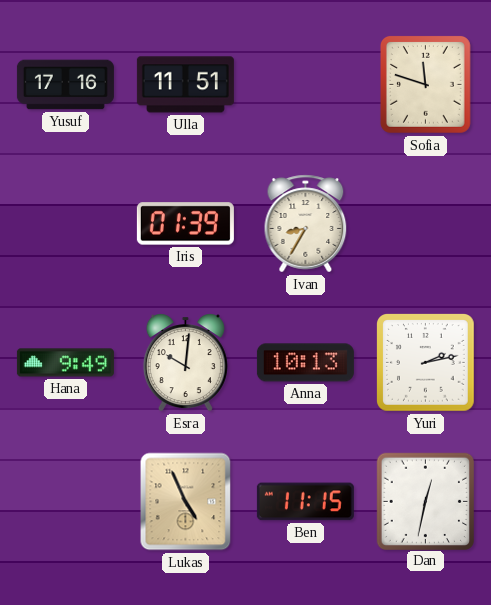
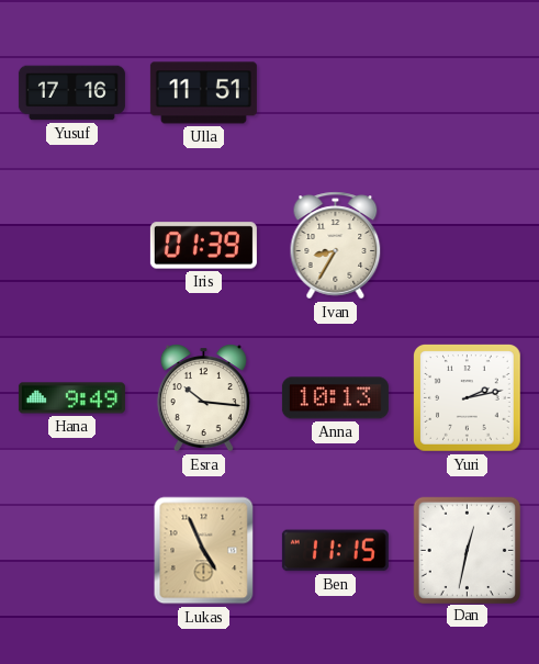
Sofia: 11:48 -> none
Esra: 10:01 -> 10:16
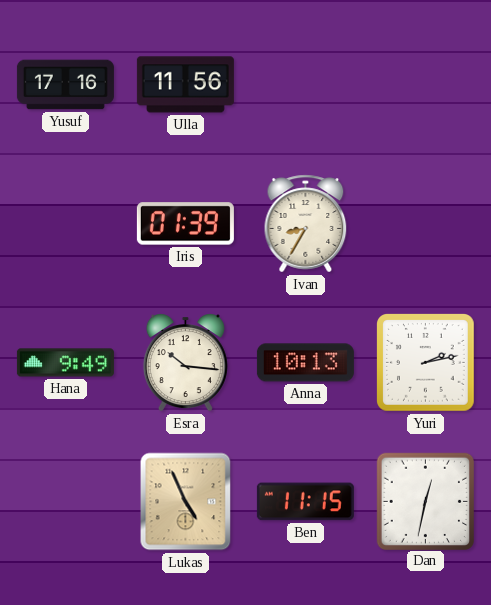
Ulla: 11:51 -> 11:56
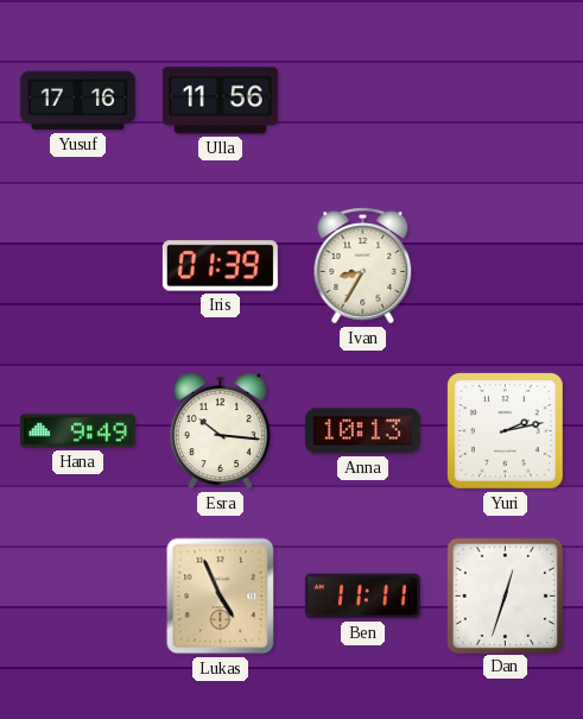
Ben: 11:15 -> 11:11
Dan: 12:32 -> 12:33
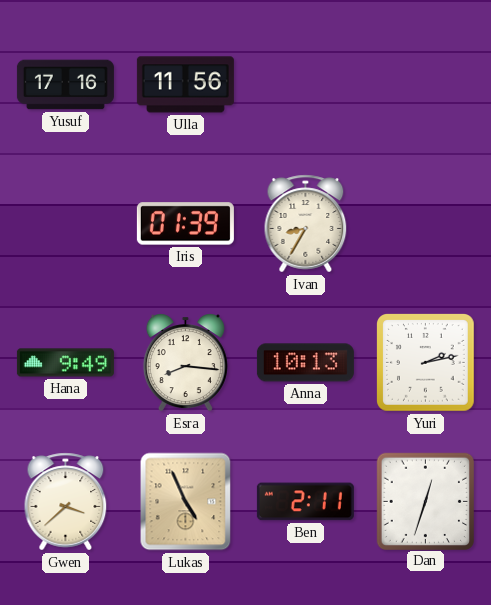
Esra: 10:16 -> 8:16
Gwen: none -> 3:38
Ben: 11:11 -> 2:11
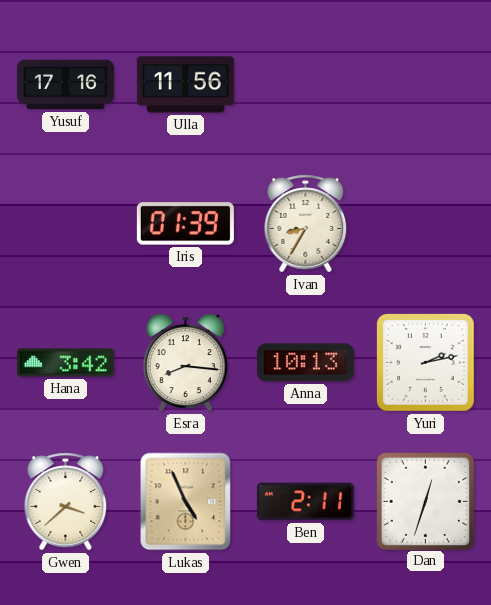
Hana: 9:49 -> 3:42
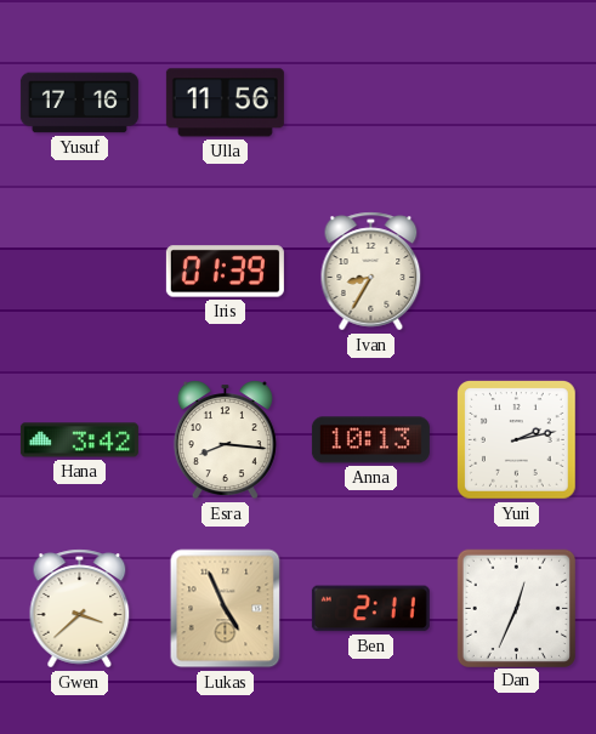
Dan: 12:33 -> 12:34
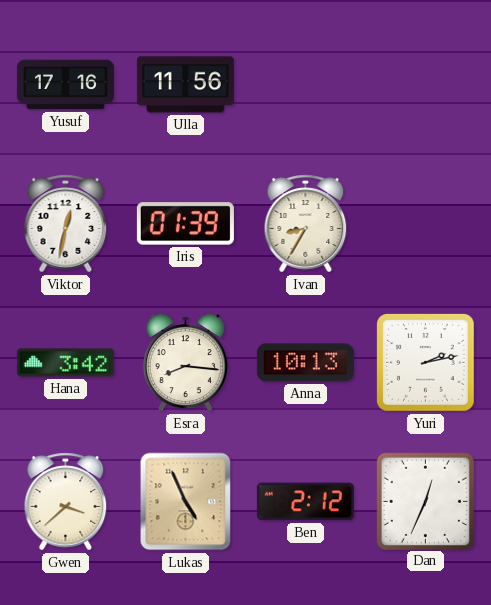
Viktor: none -> 12:32
Ben: 2:11 -> 2:12
